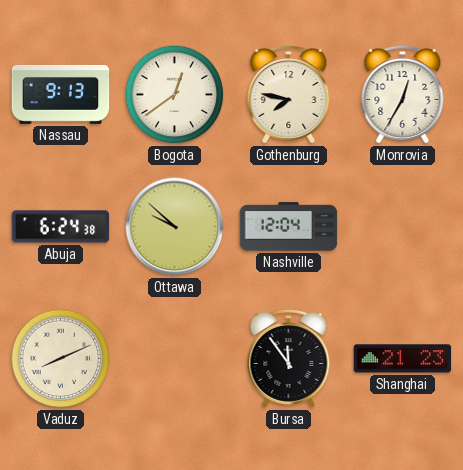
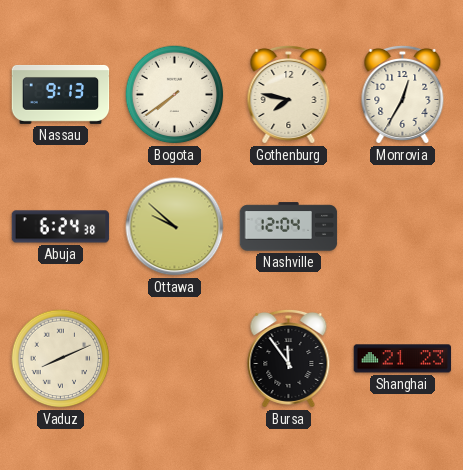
Bogota: 12:39 -> 7:39
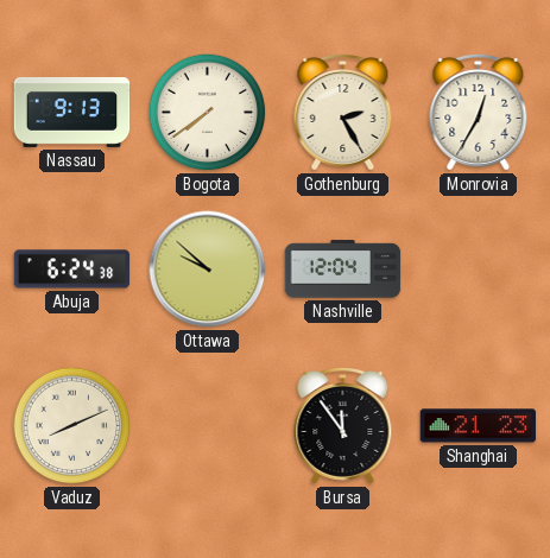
Gothenburg: 7:47 -> 2:25
